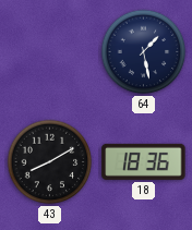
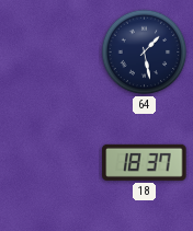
43: 8:10 -> none
18: 18:36 -> 18:37
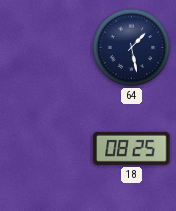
18: 18:37 -> 08:25
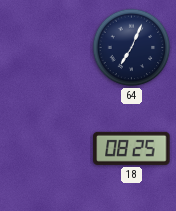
64: 1:28 -> 7:04
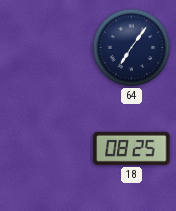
64: 7:04 -> 7:06
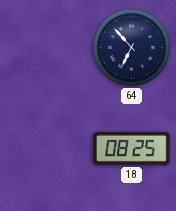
64: 7:06 -> 6:53
